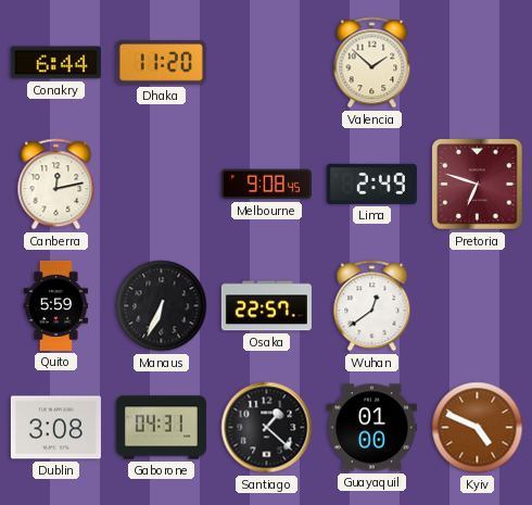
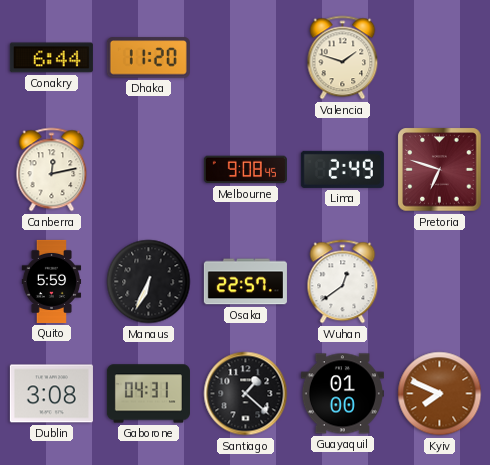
Valencia: 1:52 -> 1:48
Kyiv: 4:49 -> 7:49
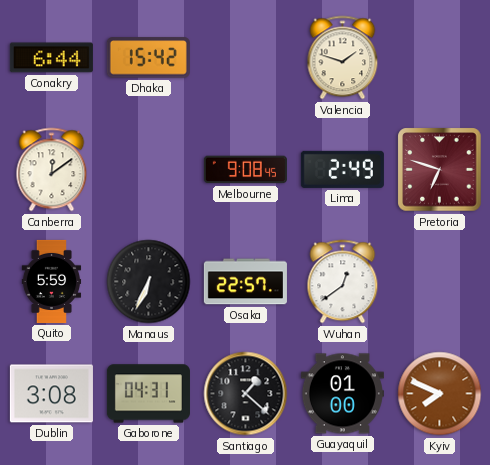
Dhaka: 11:20 -> 15:42
Canberra: 12:13 -> 12:09
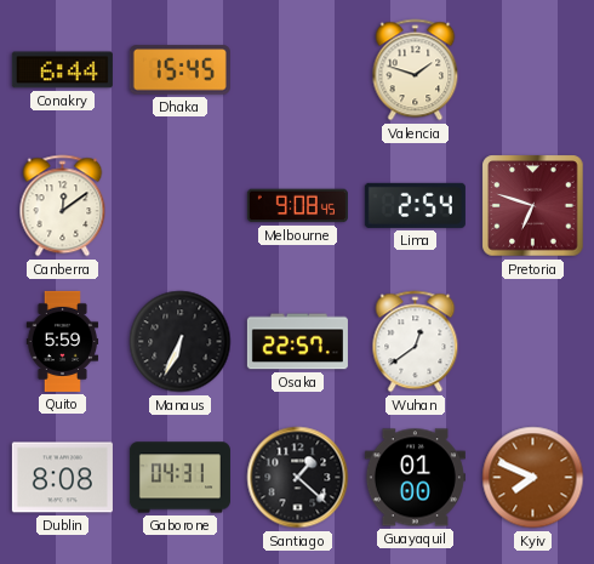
Dhaka: 15:42 -> 15:45
Lima: 2:49 -> 2:54
Dublin: 3:08 -> 8:08
